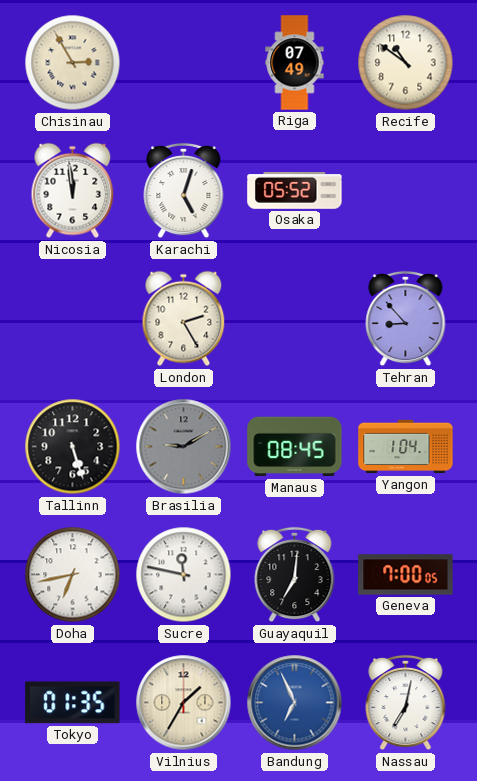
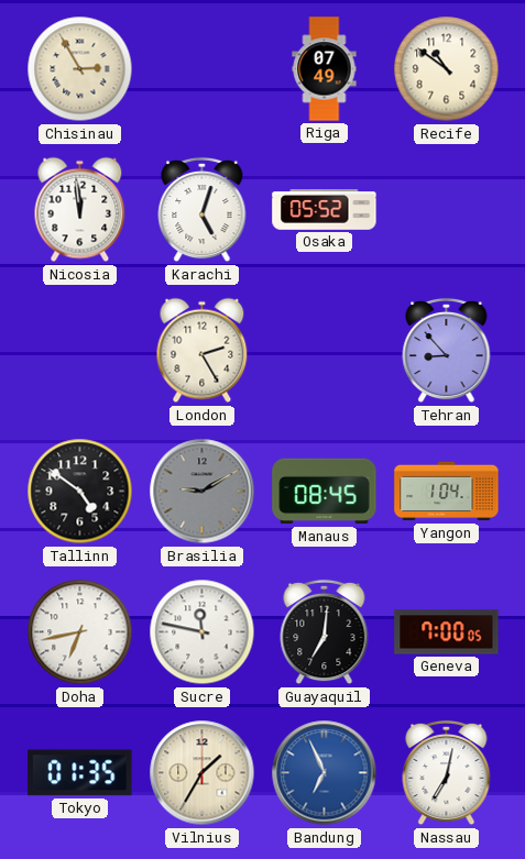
Tallinn: 5:27 -> 4:51
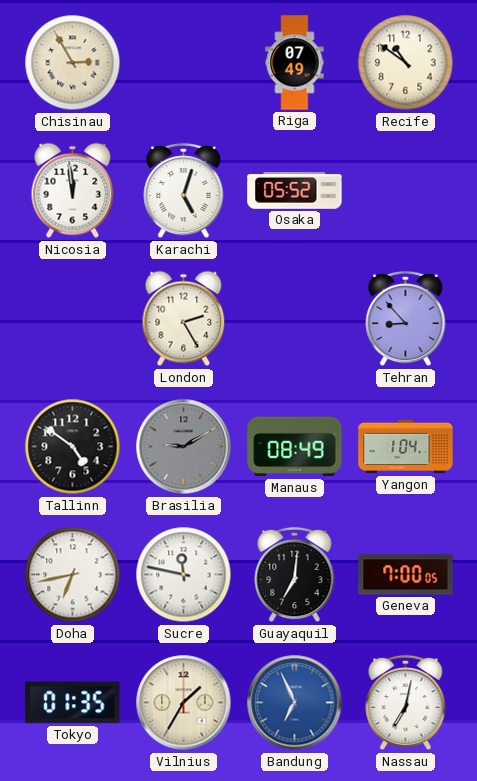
Manaus: 08:45 -> 08:49
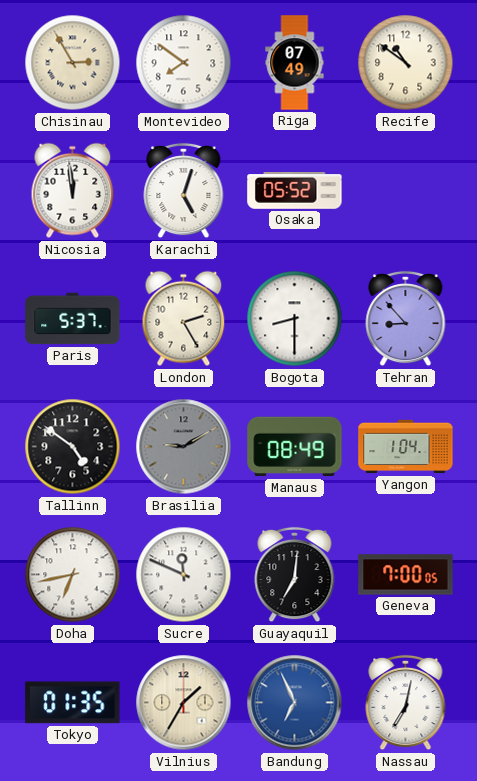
Montevideo: none -> 7:51
Paris: none -> 5:37
Bogota: none -> 8:30
Sucre: 11:47 -> 11:49
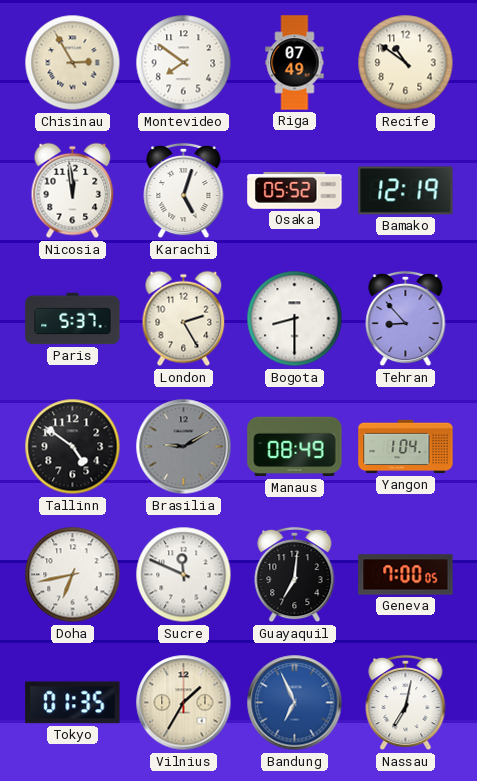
Bamako: none -> 12:19
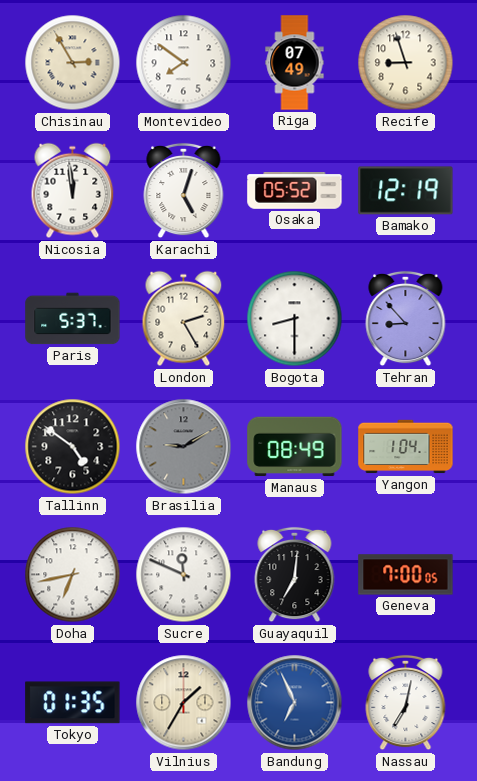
Recife: 10:51 -> 8:57
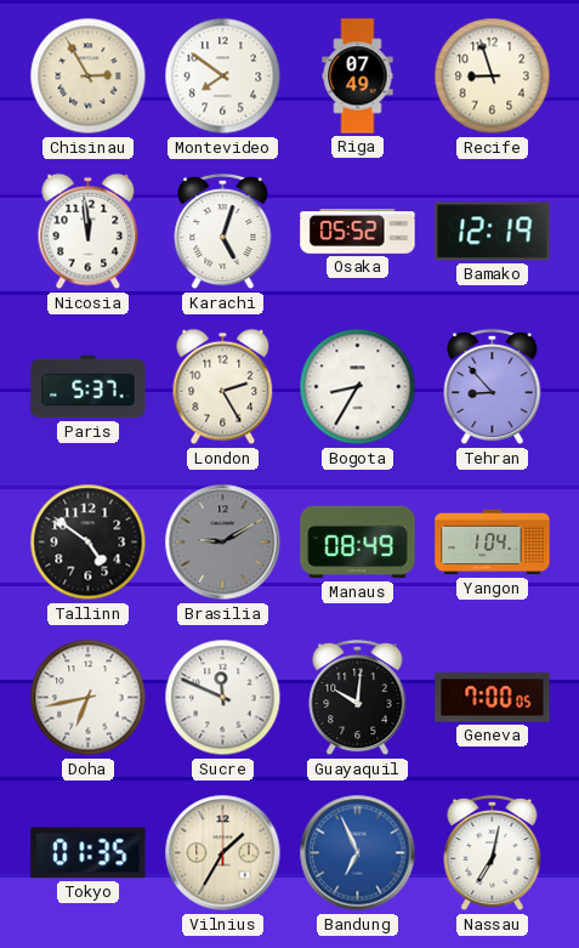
Bogota: 8:30 -> 8:35
Guayaquil: 7:01 -> 10:01
